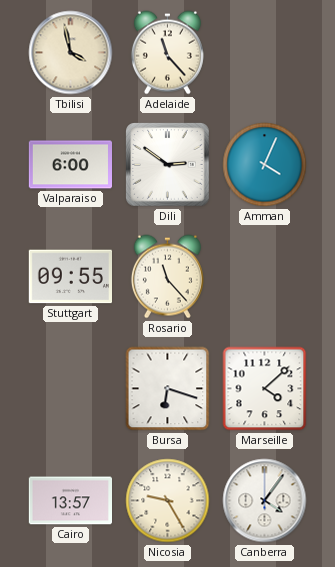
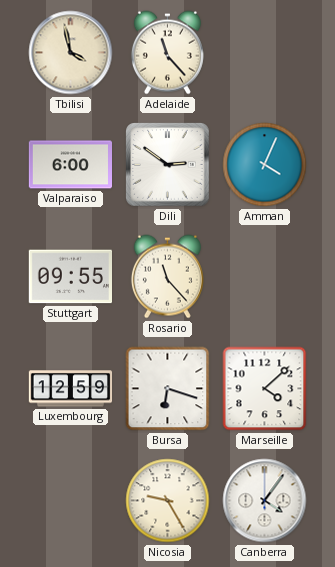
Luxembourg: none -> 12:59
Cairo: 13:57 -> none
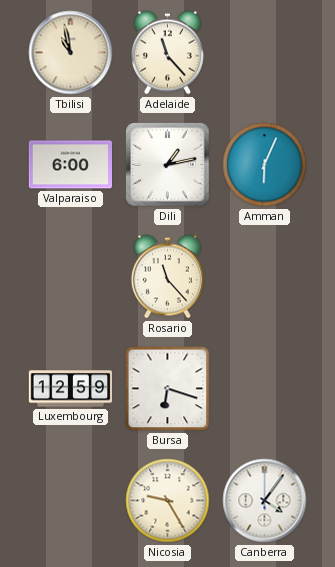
Tbilisi: 3:58 -> 10:58
Dili: 2:51 -> 1:13
Amman: 4:04 -> 6:04
Stuttgart: 09:55 -> none
Marseille: 4:08 -> none
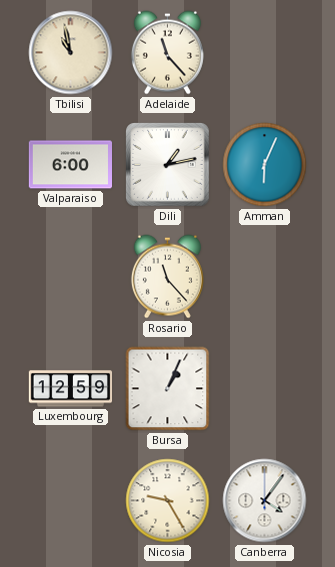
Bursa: 6:18 -> 1:04
